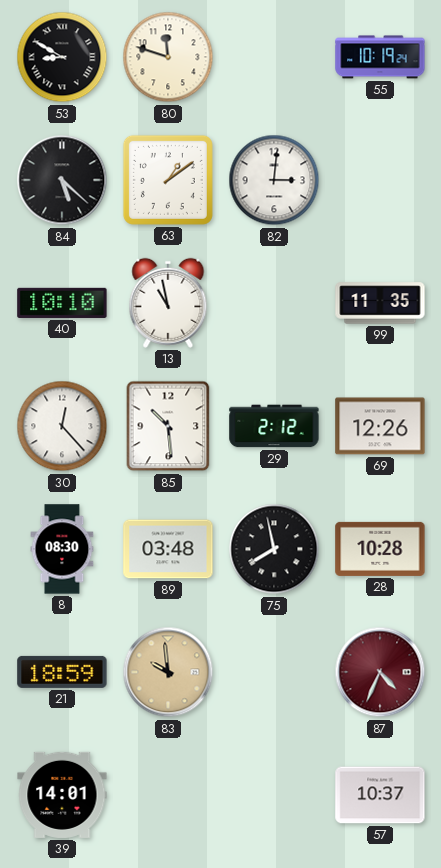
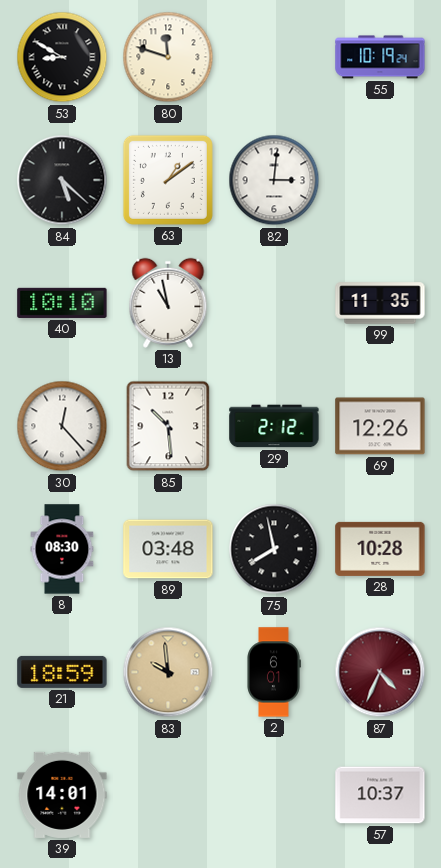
2: none -> 6:01
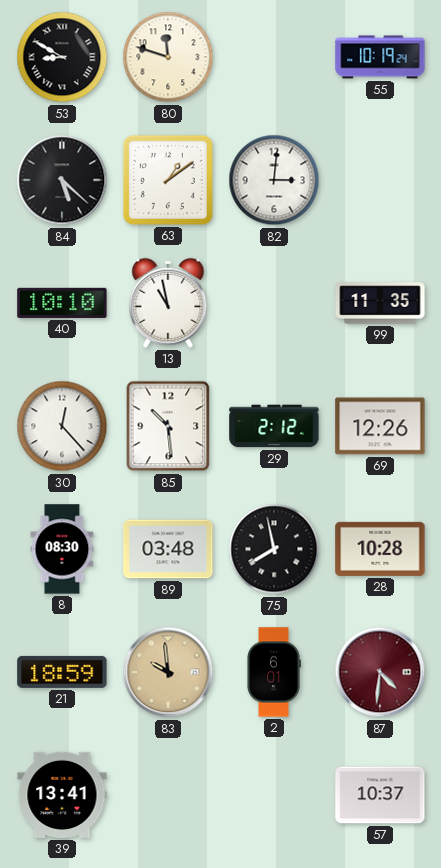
87: 4:34 -> 4:31
39: 14:01 -> 13:41
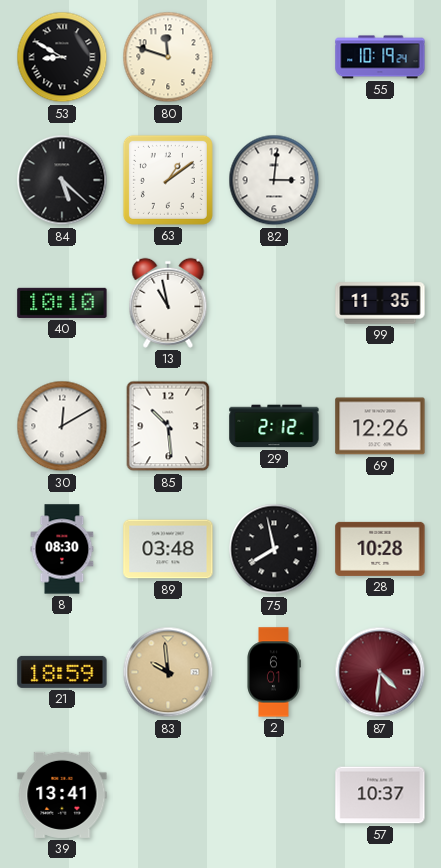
30: 12:23 -> 12:10
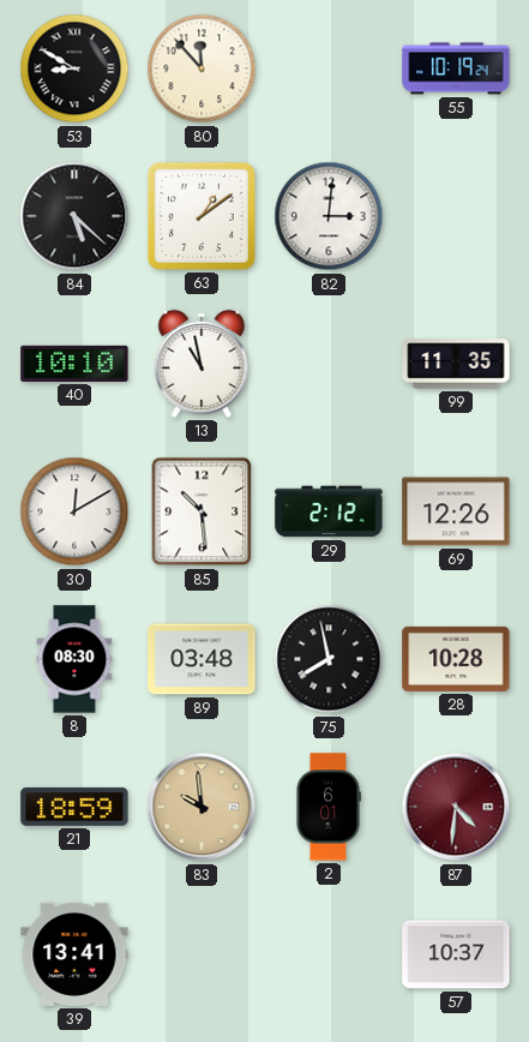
80: 11:48 -> 11:53
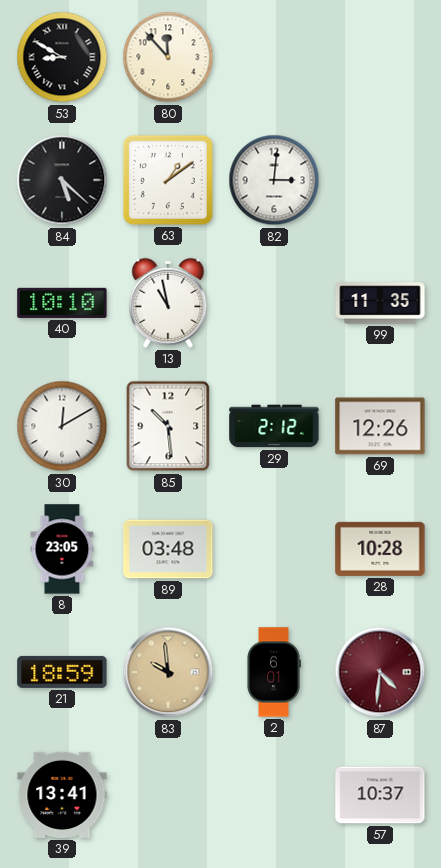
55: 10:19 -> none
8: 08:30 -> 23:05
75: 7:58 -> none
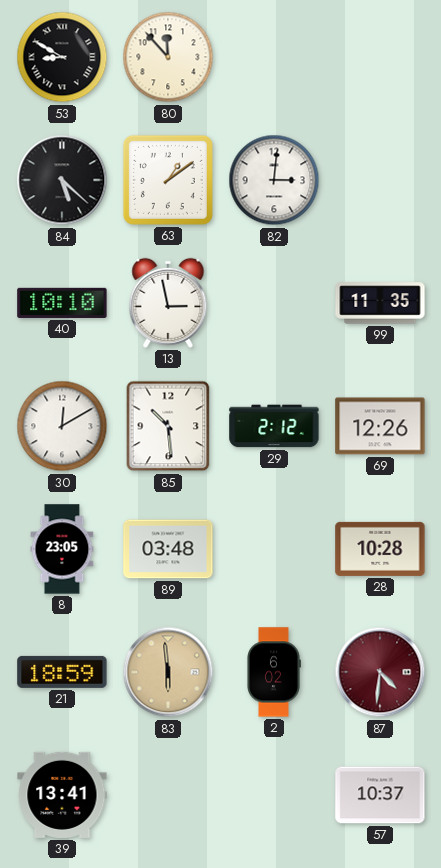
13: 10:58 -> 2:58
83: 9:59 -> 5:59
2: 6:01 -> 6:02
